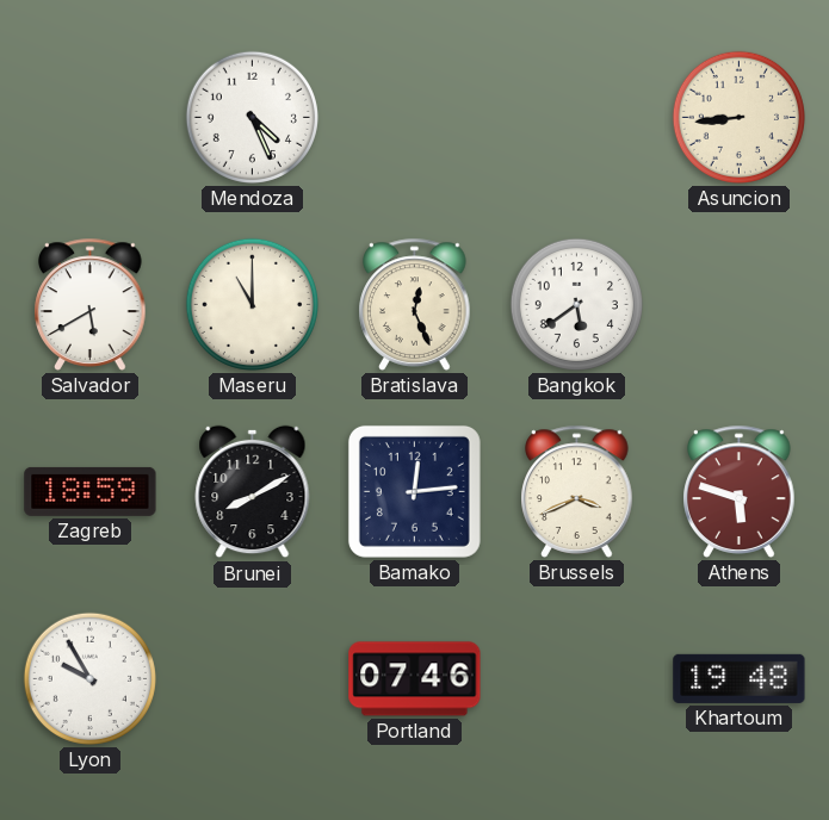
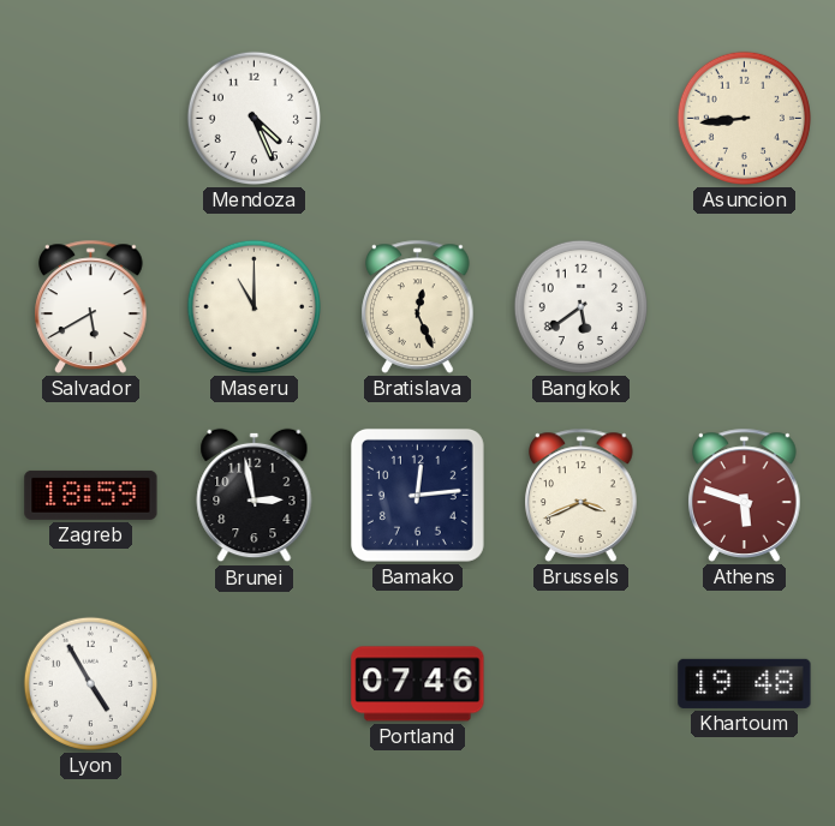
Brunei: 8:10 -> 2:58
Lyon: 9:55 -> 4:55
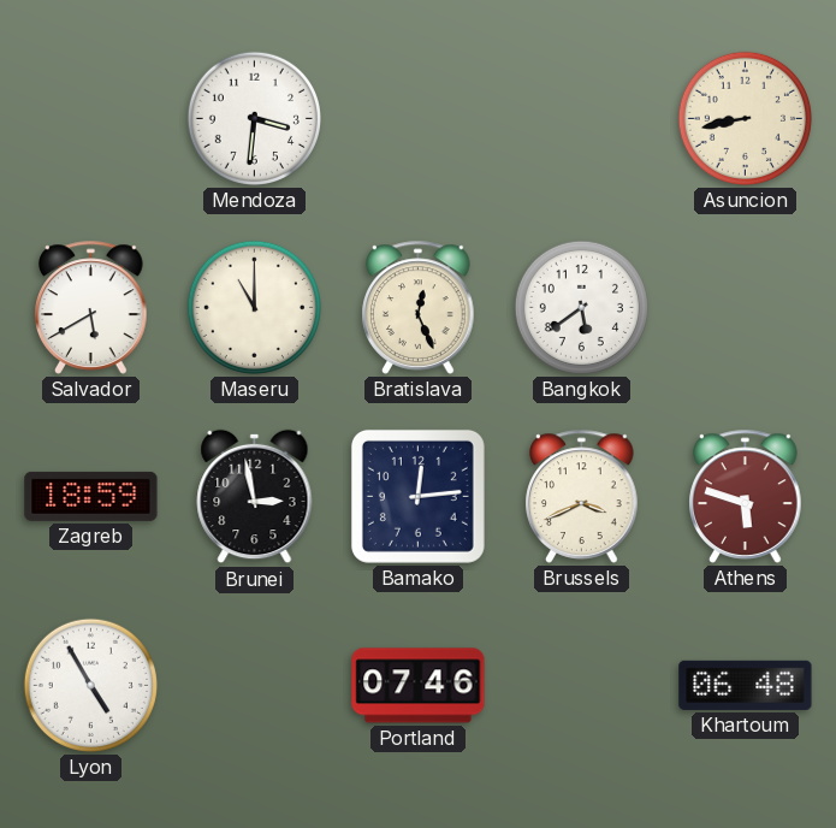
Mendoza: 4:26 -> 3:31
Asuncion: 8:44 -> 8:43
Khartoum: 19:48 -> 06:48
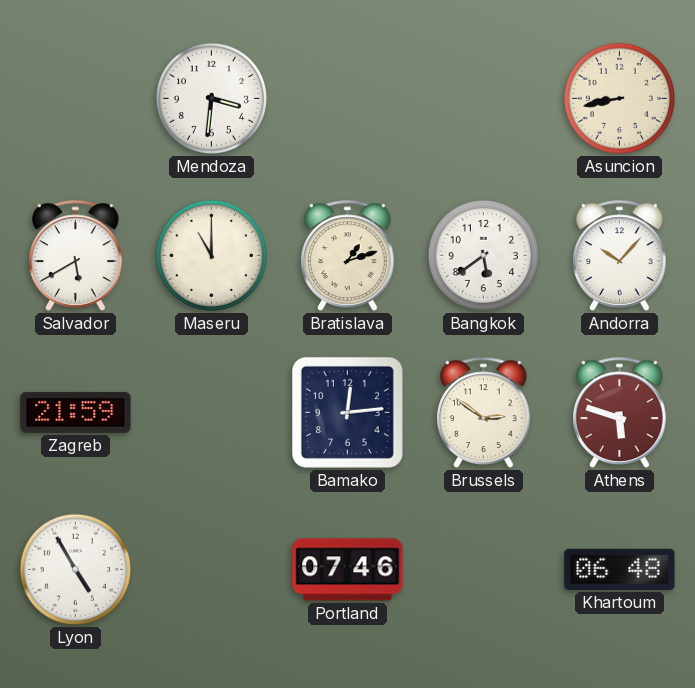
Bratislava: 12:26 -> 1:12
Andorra: none -> 10:07
Zagreb: 18:59 -> 21:59
Brunei: 2:58 -> none
Brussels: 3:41 -> 2:51
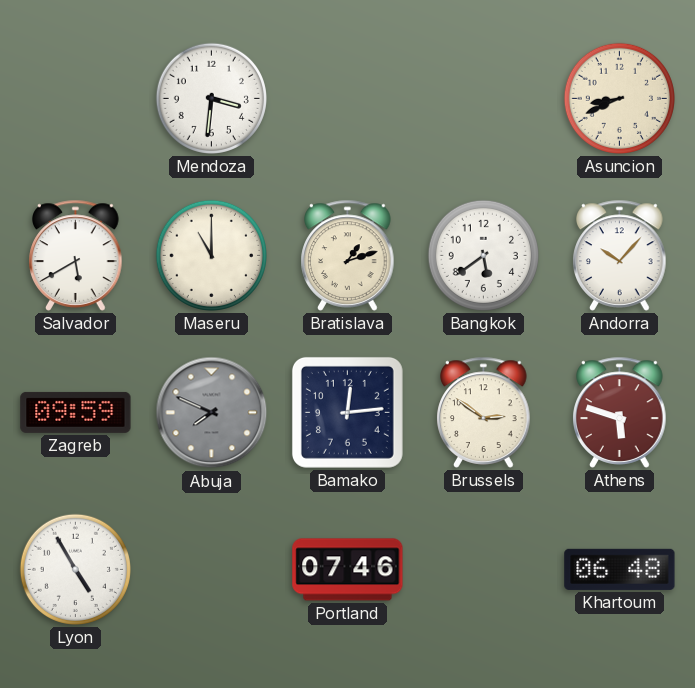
Asuncion: 8:43 -> 8:41
Zagreb: 21:59 -> 09:59
Abuja: none -> 7:49
